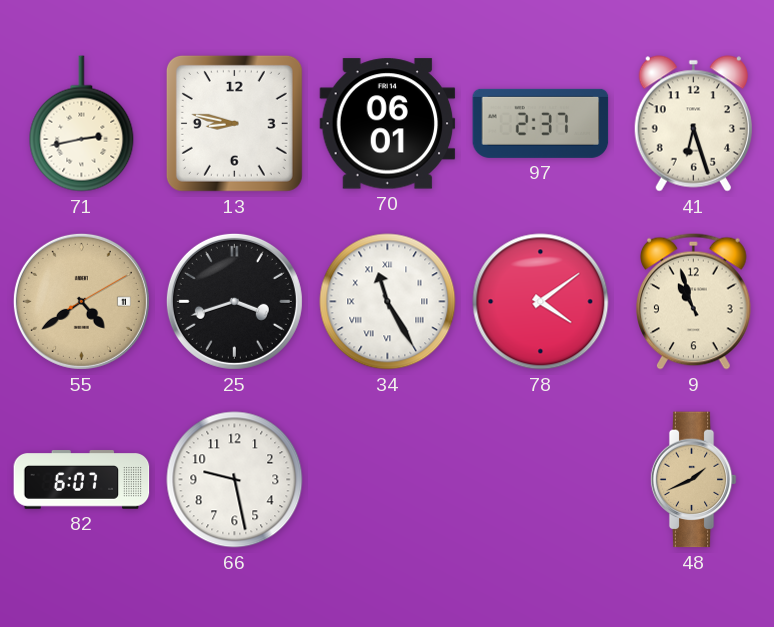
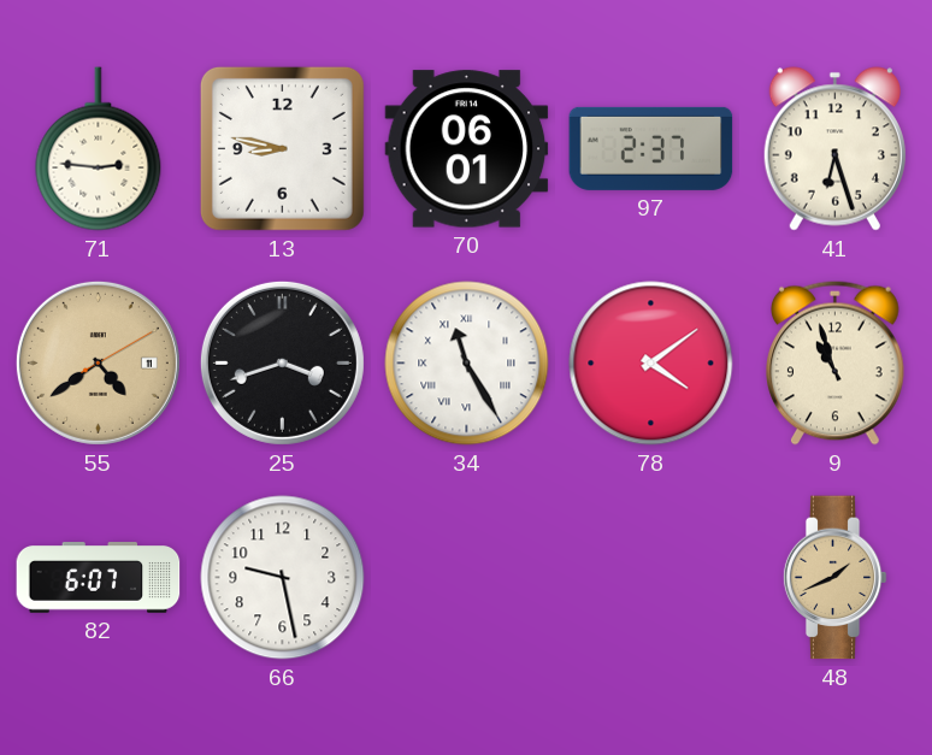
71: 2:43 -> 2:46
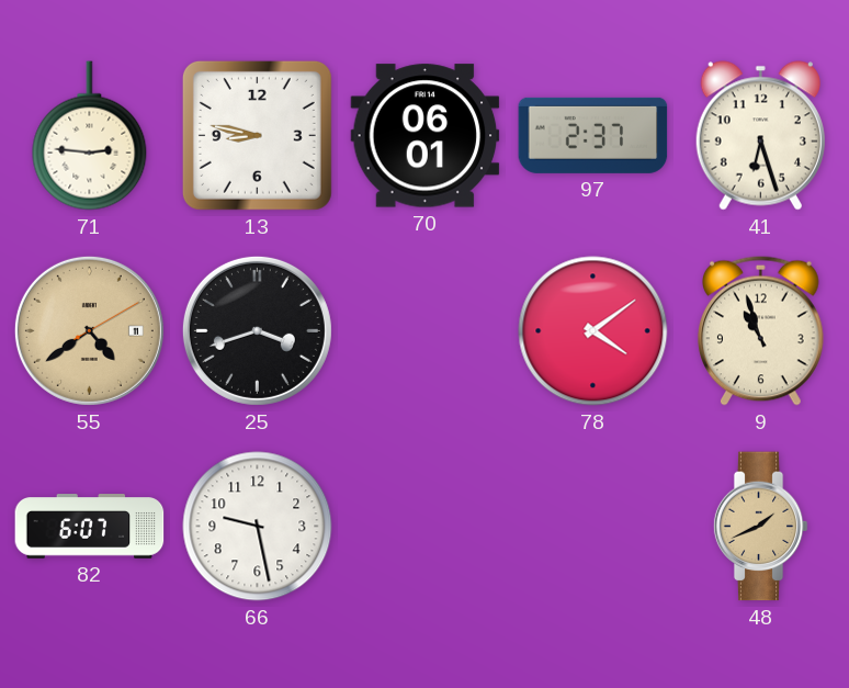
34: 11:25 -> none
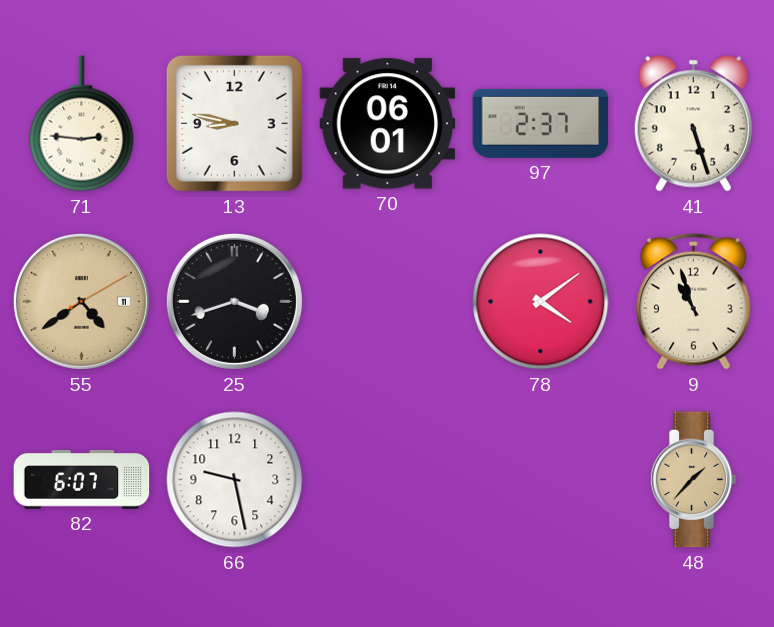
41: 6:27 -> 5:27
48: 1:41 -> 1:37
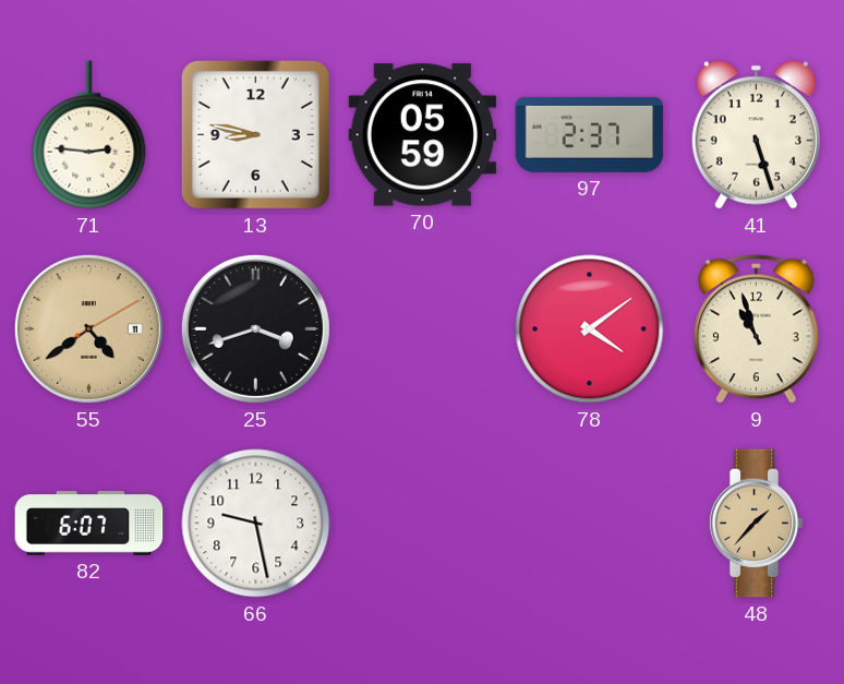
70: 06:01 -> 05:59
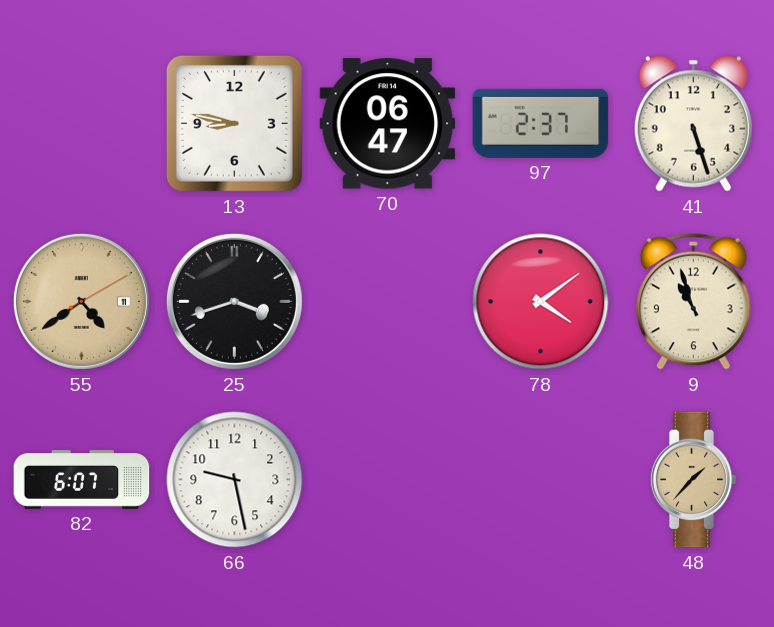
71: 2:46 -> none
70: 05:59 -> 06:47
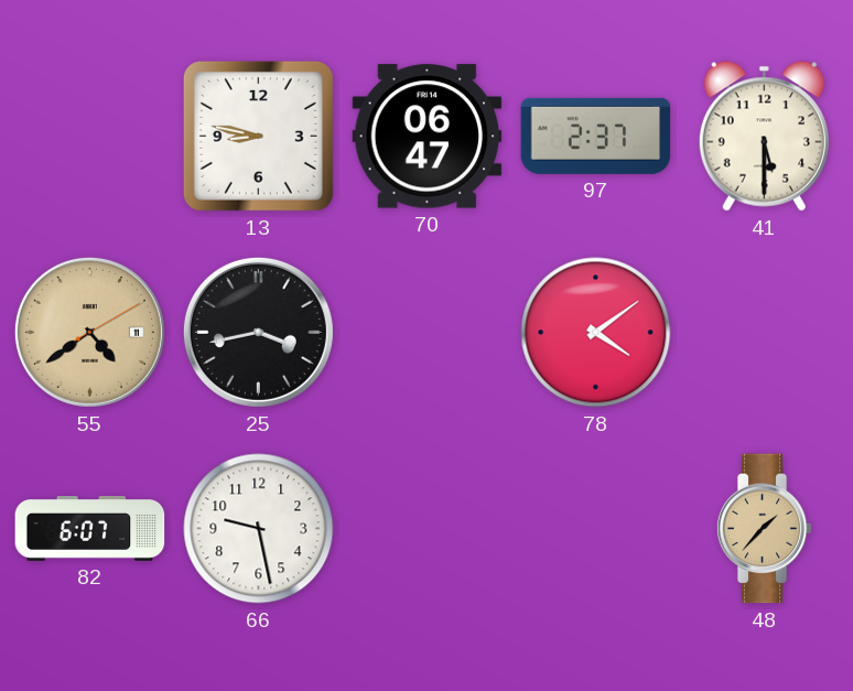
41: 5:27 -> 5:30
25: 3:42 -> 3:43
9: 10:57 -> none
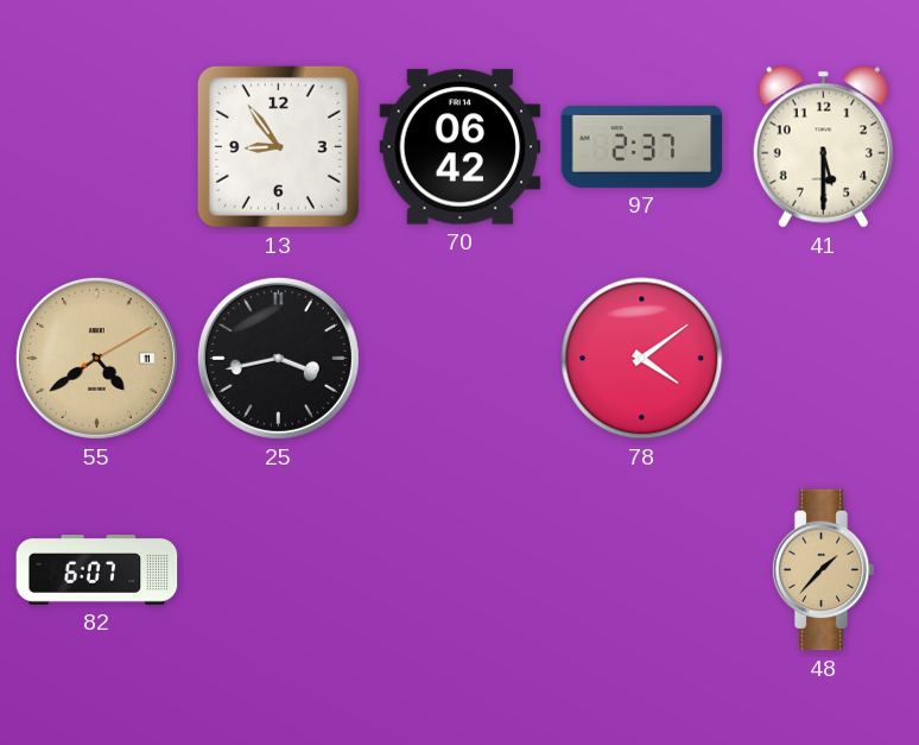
13: 8:47 -> 8:54
70: 06:47 -> 06:42
66: 9:28 -> none
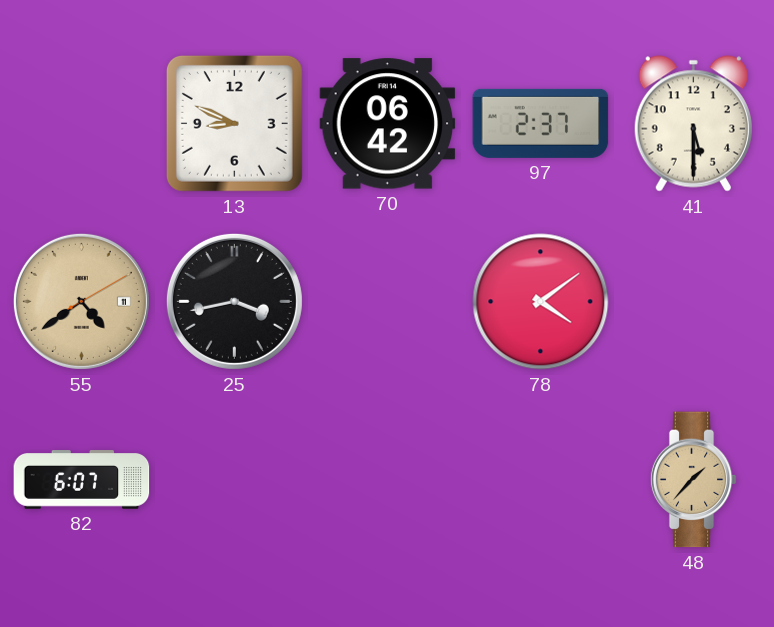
13: 8:54 -> 8:49
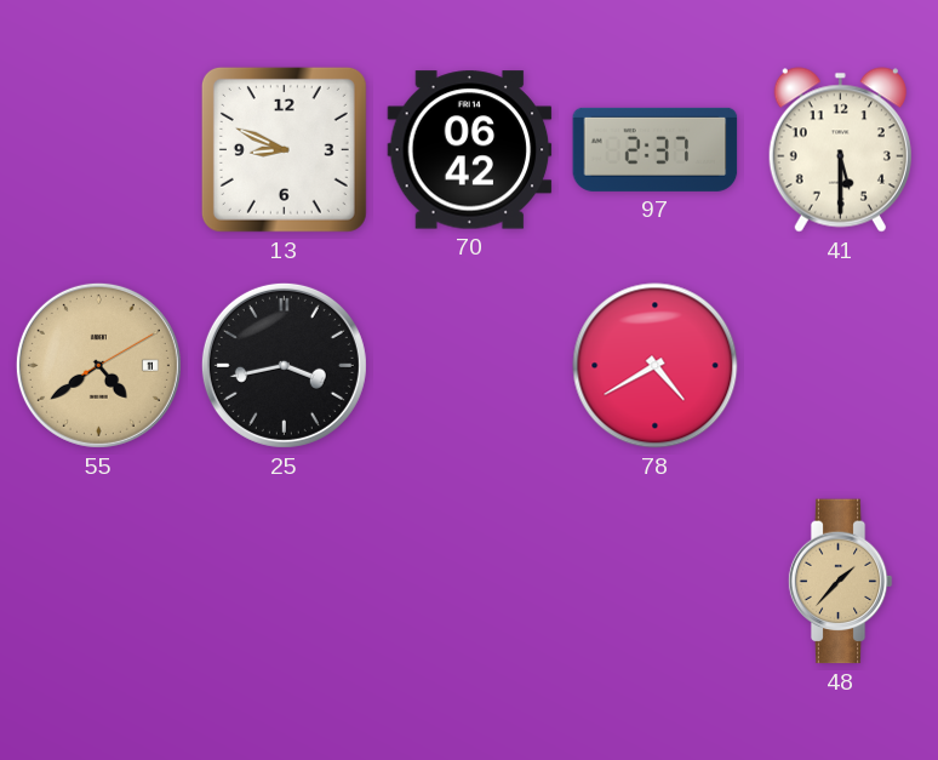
78: 4:09 -> 4:40
82: 6:07 -> none
